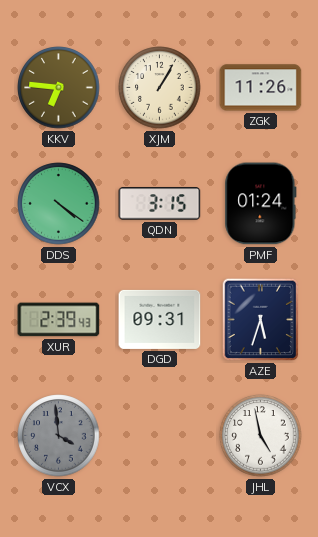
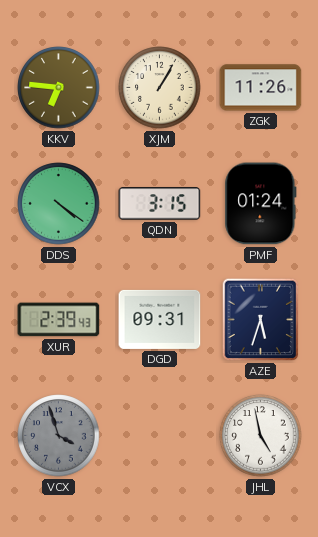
VCX: 3:59 -> 3:57
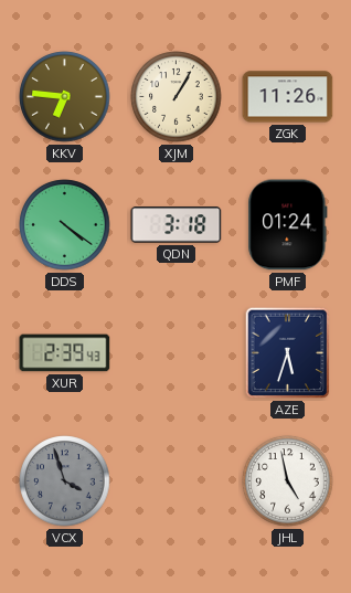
QDN: 3:15 -> 3:18
DGD: 09:31 -> none
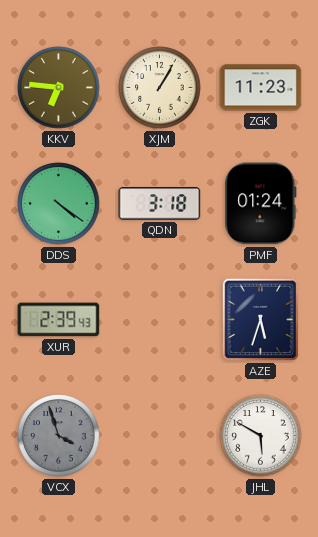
ZGK: 11:26 -> 11:23
JHL: 4:58 -> 5:50
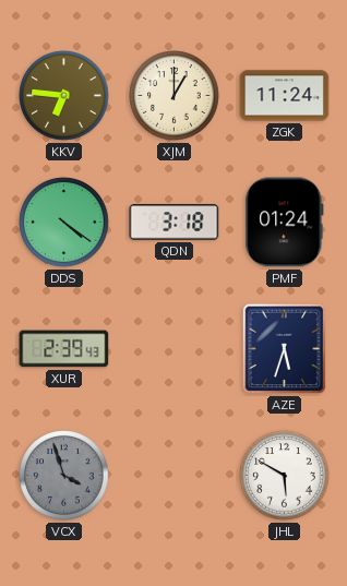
XJM: 1:05 -> 1:00
ZGK: 11:23 -> 11:24
